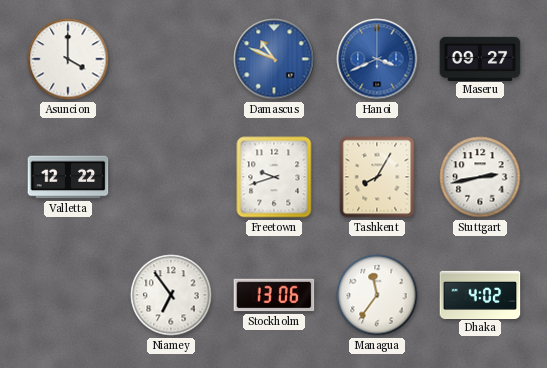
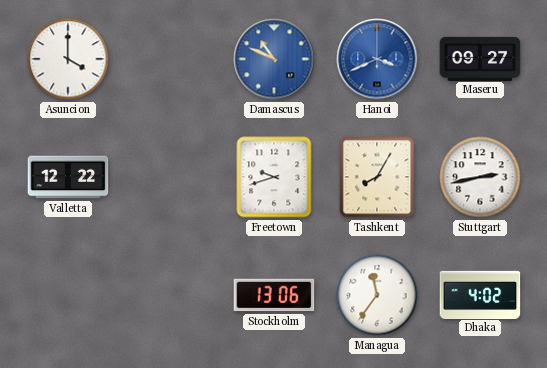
Niamey: 6:54 -> none
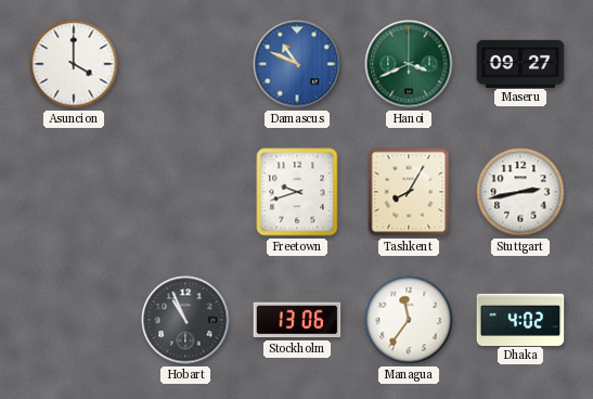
Hanoi dial: blue -> green
Valletta: 12:22 -> none
Hobart: none -> 10:56
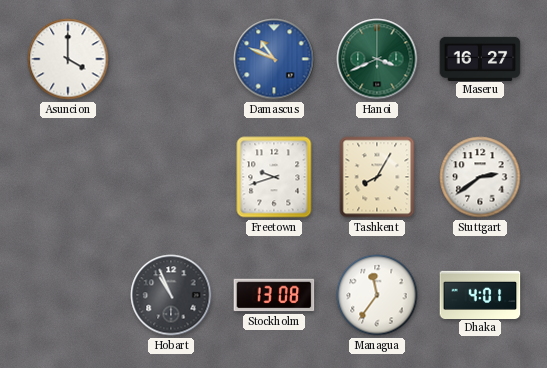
Maseru: 09:27 -> 16:27
Stuttgart: 2:43 -> 2:39
Stockholm: 13:06 -> 13:08
Dhaka: 4:02 -> 4:01
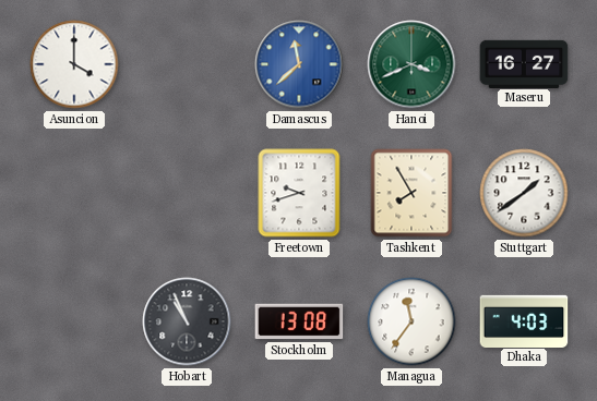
Damascus: 10:49 -> 11:38
Tashkent: 8:05 -> 7:55
Stuttgart: 2:39 -> 1:39
Dhaka: 4:01 -> 4:03
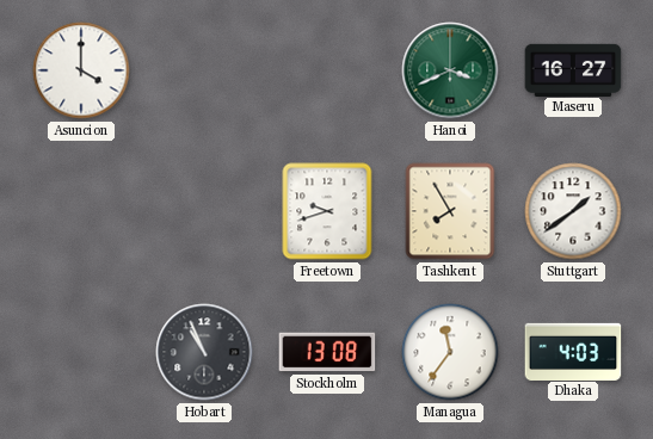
Damascus: 11:38 -> none
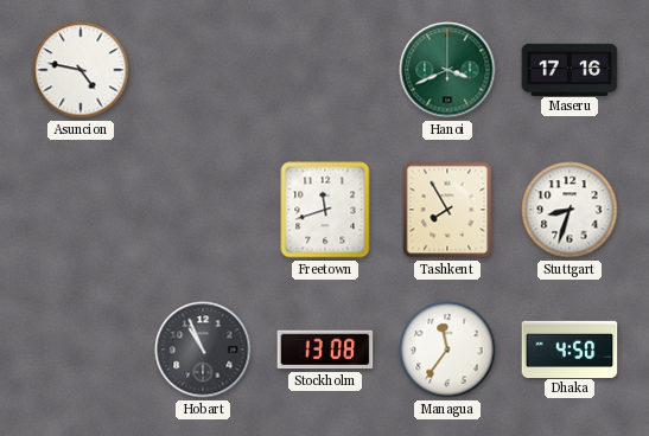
Asuncion: 4:00 -> 4:47
Maseru: 16:27 -> 17:16
Freetown: 9:42 -> 11:42
Stuttgart: 1:39 -> 8:33
Dhaka: 4:03 -> 4:50
